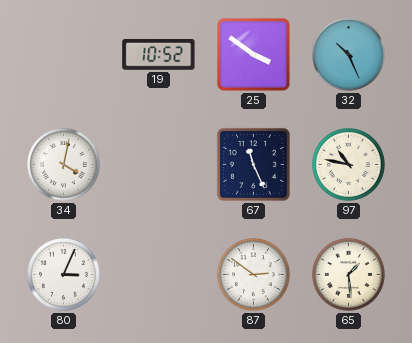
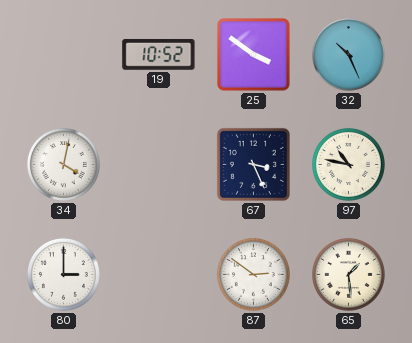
67: 11:26 -> 3:26
80: 3:04 -> 3:00
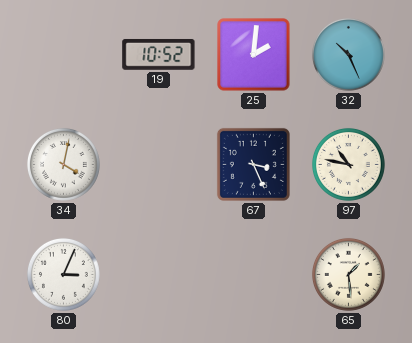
25: 3:51 -> 2:01
80: 3:00 -> 3:04
87: 2:51 -> none
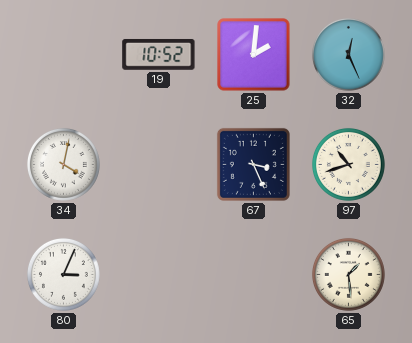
32: 10:26 -> 12:26
97: 10:47 -> 10:42
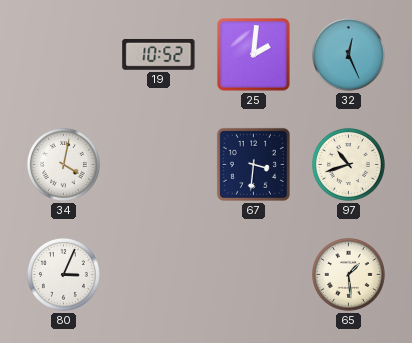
67: 3:26 -> 3:31
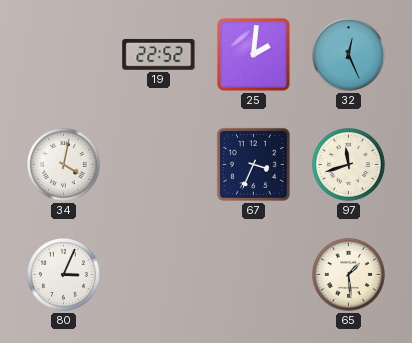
19: 10:52 -> 22:52
67: 3:31 -> 3:34
97: 10:42 -> 11:42
